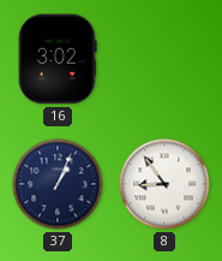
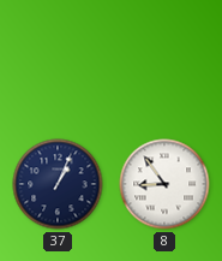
16: 3:02 -> none
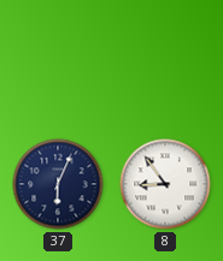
37: 1:04 -> 6:04
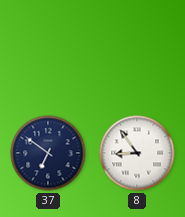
37: 6:04 -> 6:51
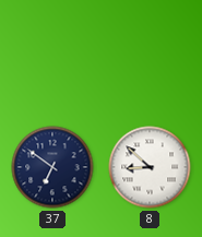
8: 8:54 -> 8:52
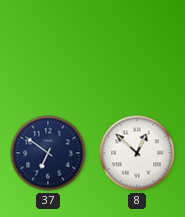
8: 8:52 -> 12:52
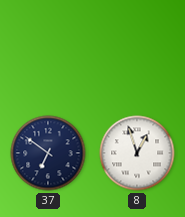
8: 12:52 -> 12:57
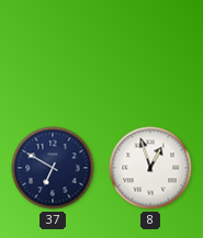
37: 6:51 -> 6:50
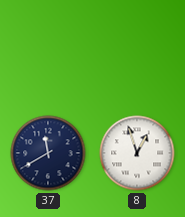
37: 6:50 -> 11:40
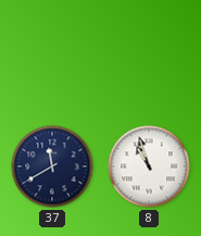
8: 12:57 -> 10:57
